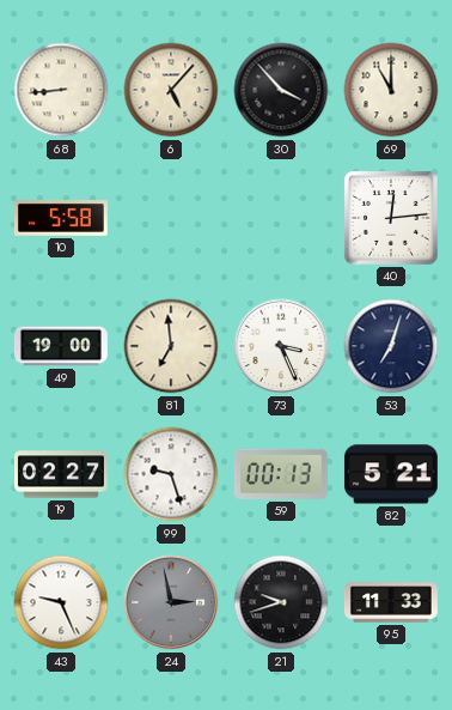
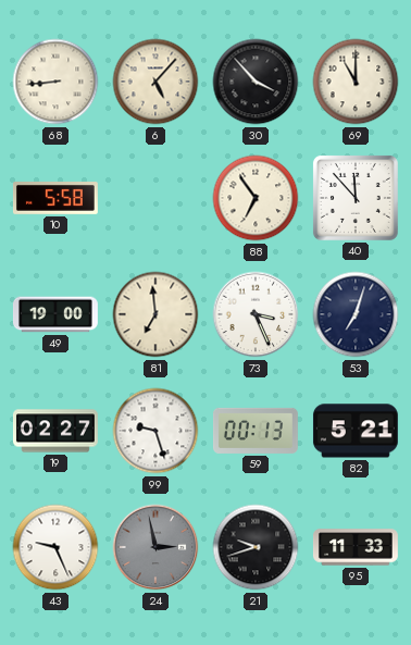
88: none -> 6:54
40: 12:14 -> 11:53
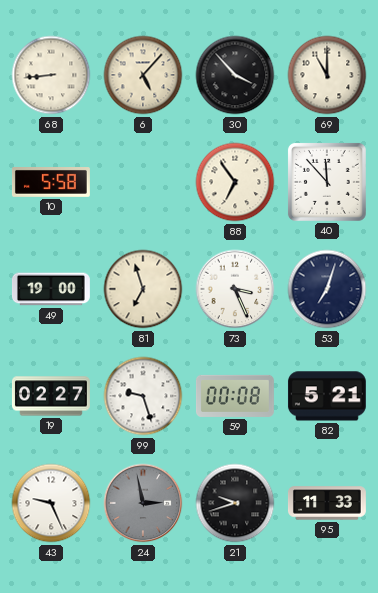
81: 6:59 -> 6:57
59: 00:13 -> 00:08
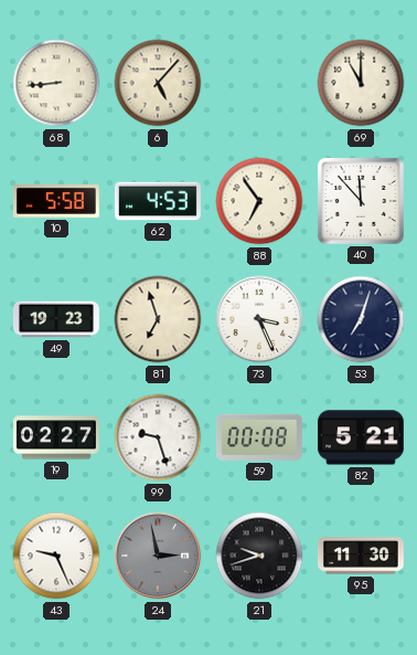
30: 3:53 -> none
62: none -> 4:53
49: 19:00 -> 19:23
95: 11:33 -> 11:30
